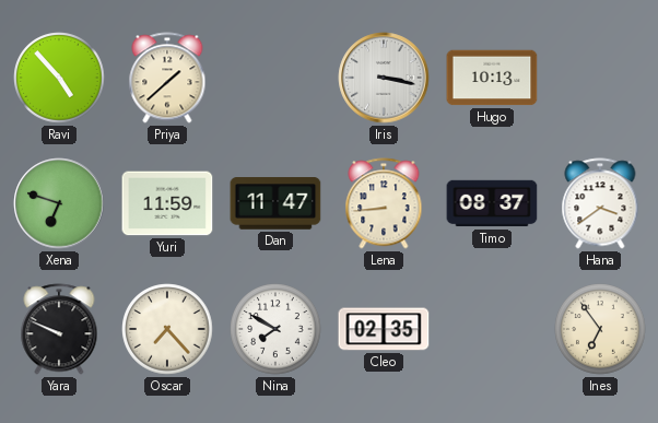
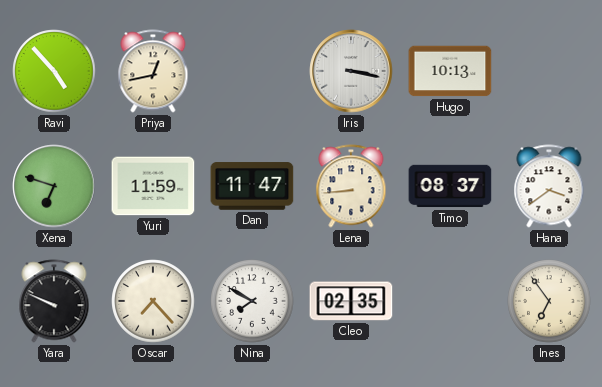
Priya: 1:38 -> 12:43
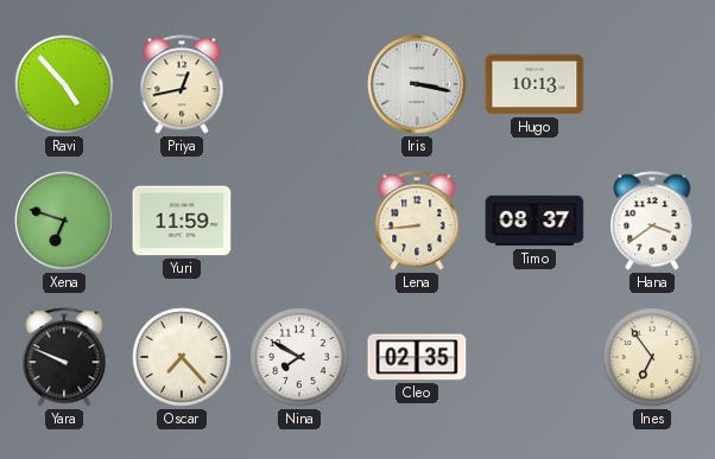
Dan: 11:47 -> none
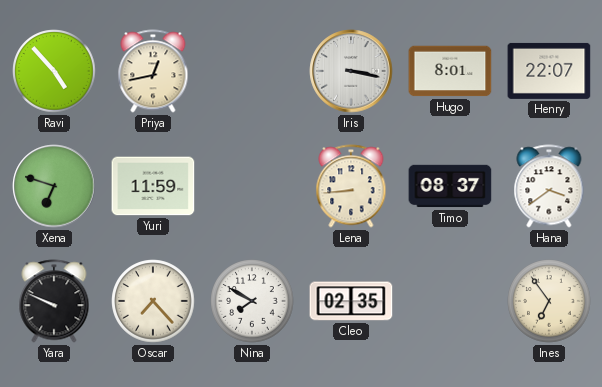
Hugo: 10:13 -> 8:01
Henry: none -> 22:07
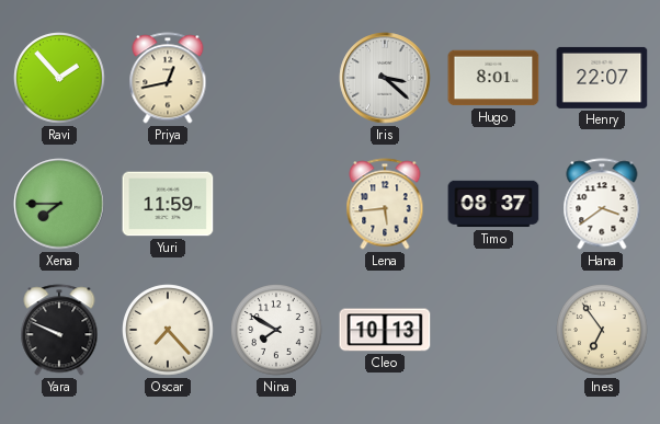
Ravi: 4:53 -> 1:53
Iris: 3:17 -> 3:22
Xena: 6:48 -> 7:45
Lena: 8:44 -> 5:44
Cleo: 02:35 -> 10:13
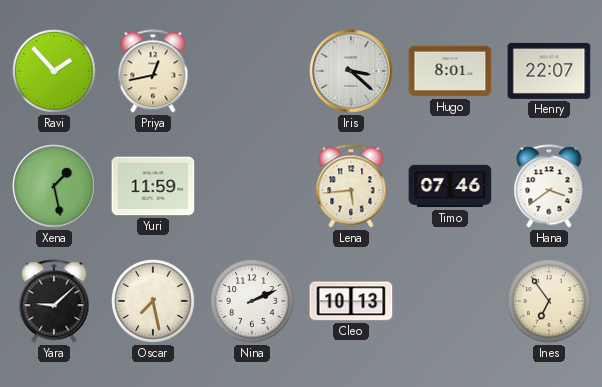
Xena: 7:45 -> 1:28
Timo: 08:37 -> 07:46
Yara: 9:49 -> 9:08
Oscar: 7:23 -> 7:28
Nina: 7:50 -> 2:11
